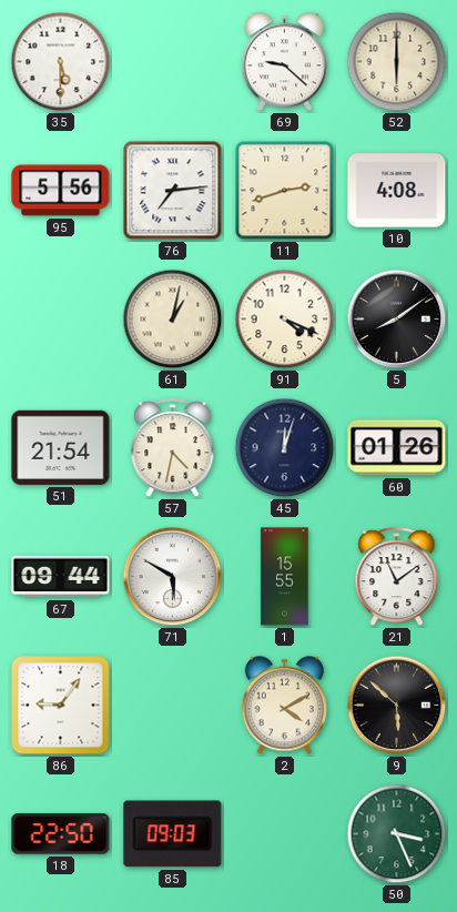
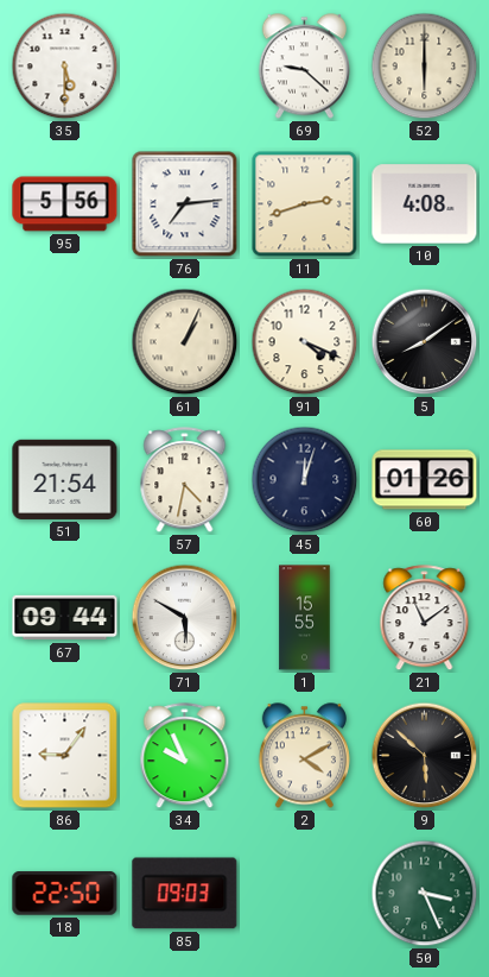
61: 1:02 -> 1:04
34: none -> 9:56
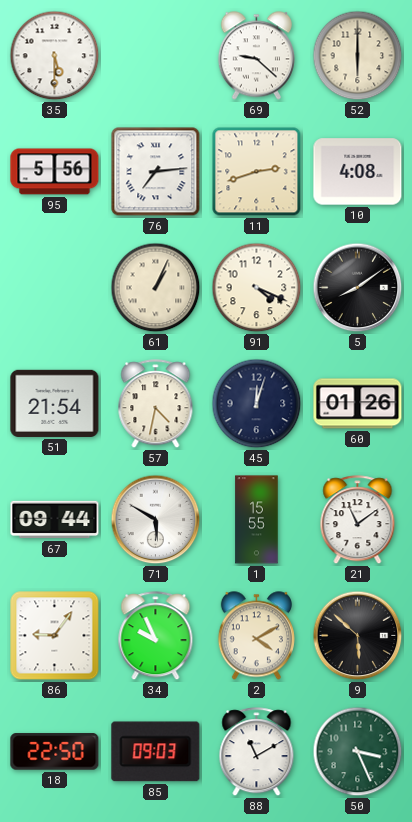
88: none -> 11:10
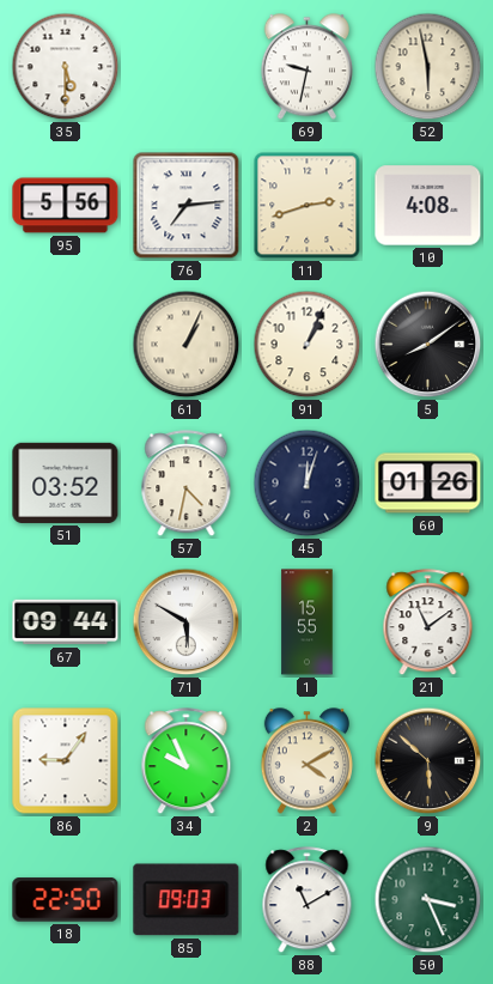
69: 9:22 -> 9:32
52: 6:00 -> 5:58
91: 4:19 -> 1:04
51: 21:54 -> 03:52
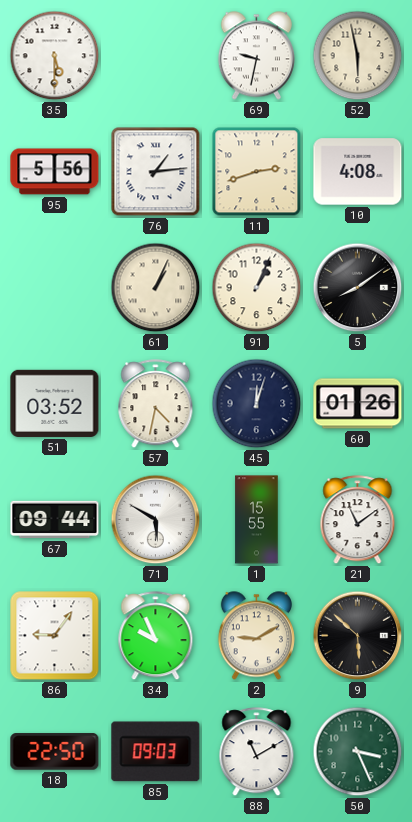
76: 7:14 -> 1:14
2: 4:10 -> 9:10
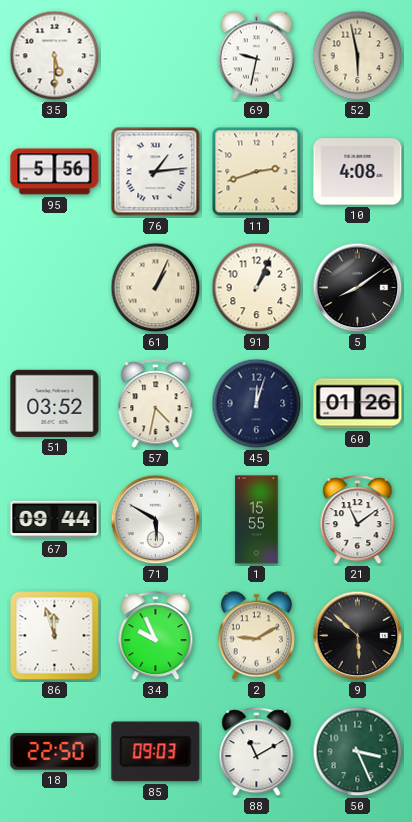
86: 9:06 -> 11:57
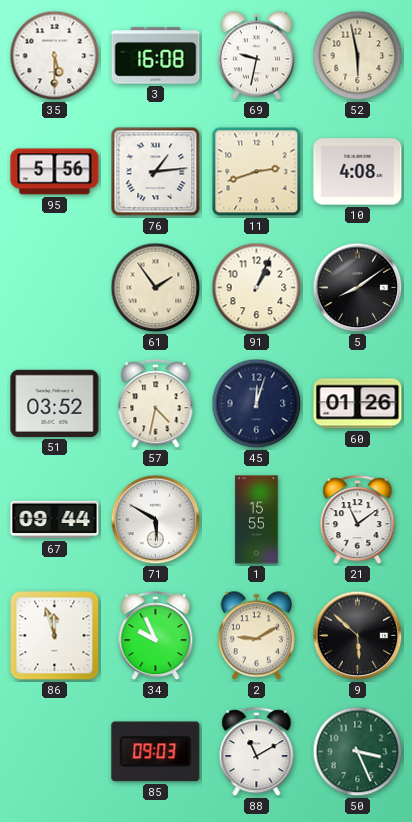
3: none -> 16:08
61: 1:04 -> 1:54
18: 22:50 -> none
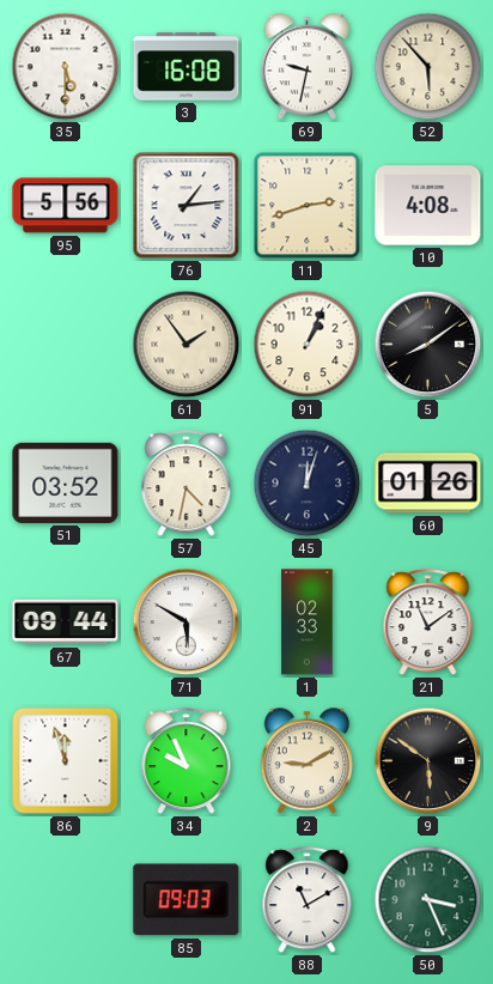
52: 5:58 -> 5:53
1: 15:55 -> 02:33
9: 5:52 -> 5:51
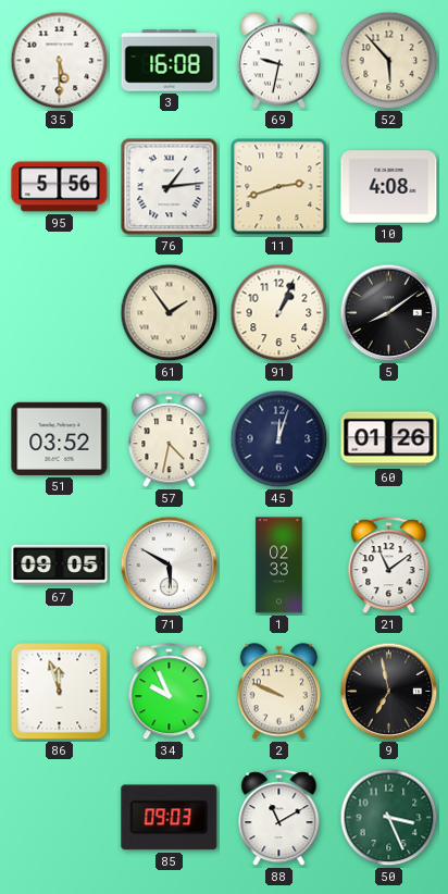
67: 09:44 -> 09:05
2: 9:10 -> 9:49
9: 5:51 -> 6:58
